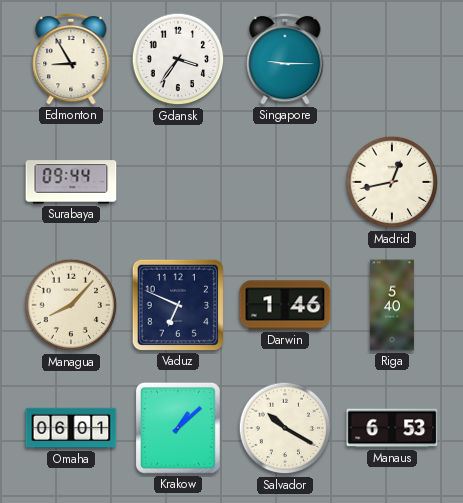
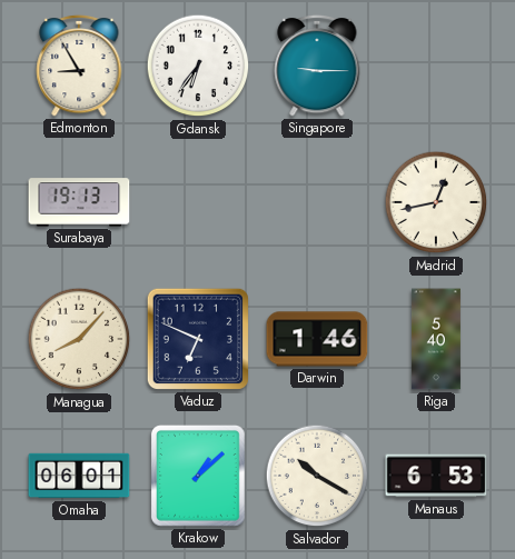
Gdansk: 3:36 -> 6:36
Surabaya: 09:44 -> 19:13
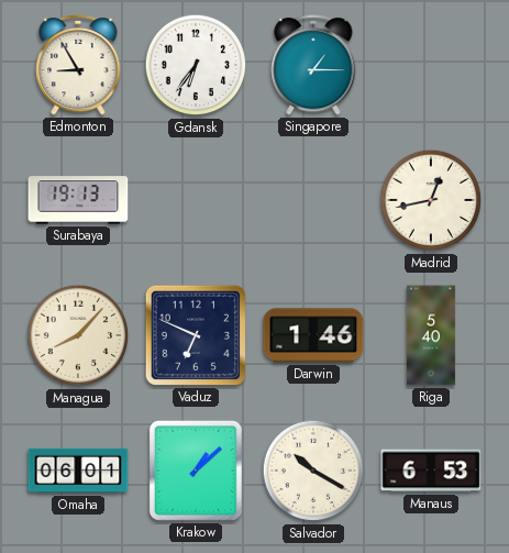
Singapore: 9:15 -> 1:15
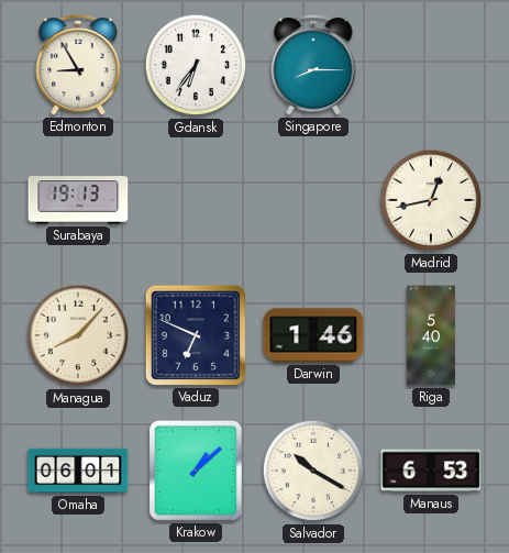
Singapore: 1:15 -> 8:15
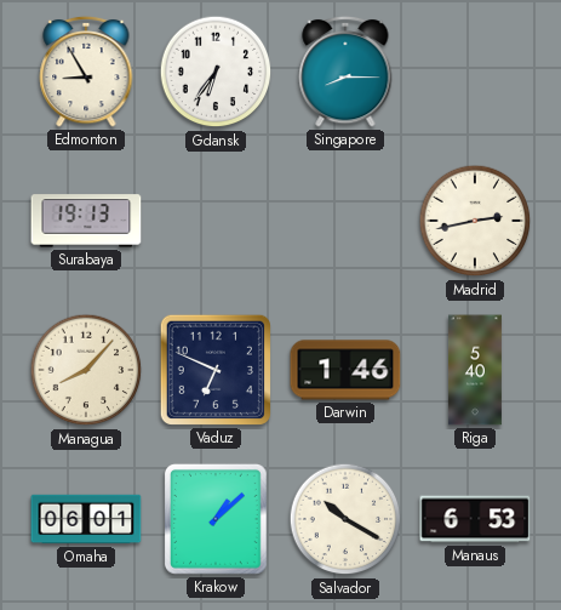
Madrid: 12:43 -> 2:43
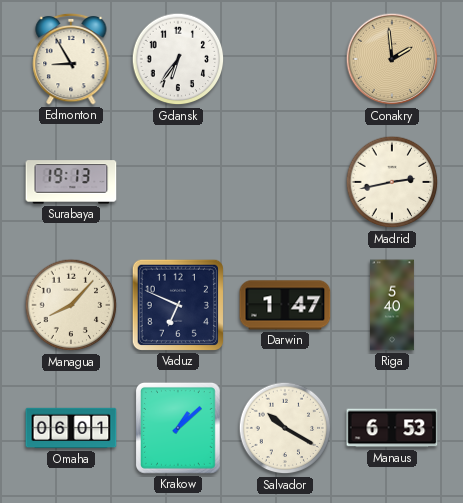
Singapore: 8:15 -> none
Conakry: none -> 1:59
Darwin: 1:46 -> 1:47
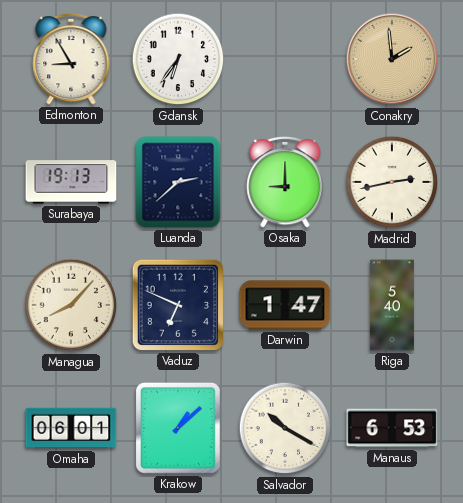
Luanda: none -> 2:38
Osaka: none -> 9:00
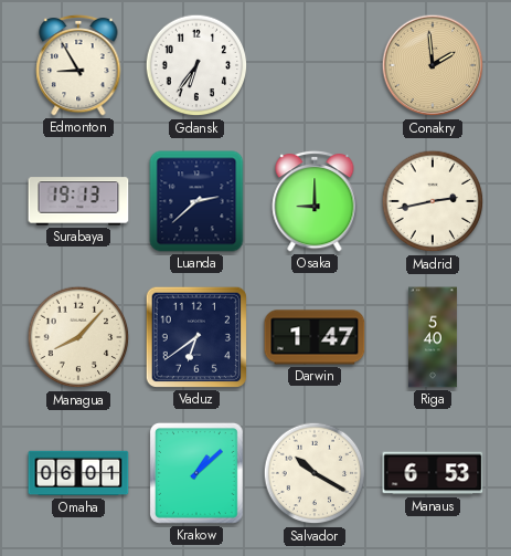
Vaduz: 6:49 -> 6:39
